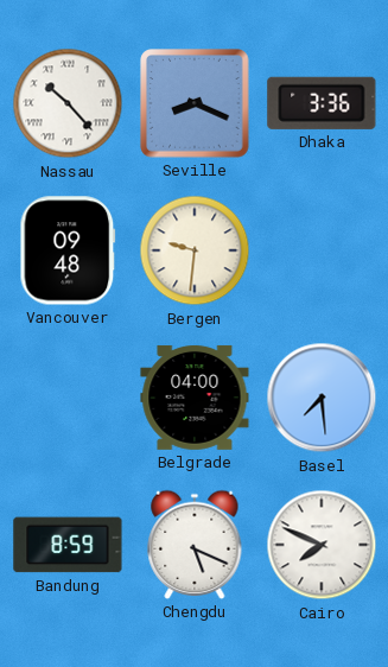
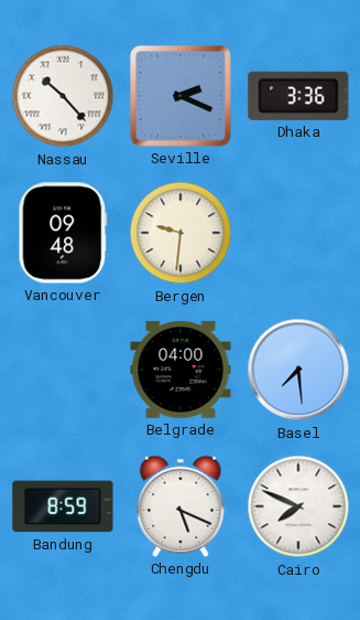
Seville: 8:19 -> 2:19
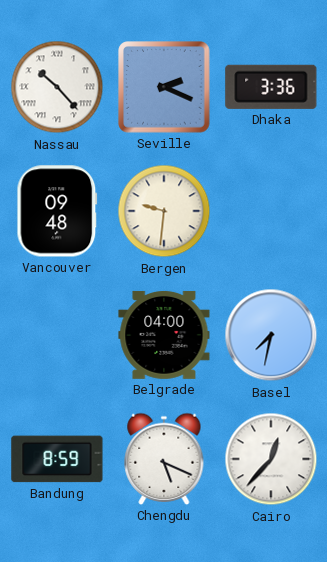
Basel: 7:29 -> 7:32
Cairo: 7:49 -> 12:37
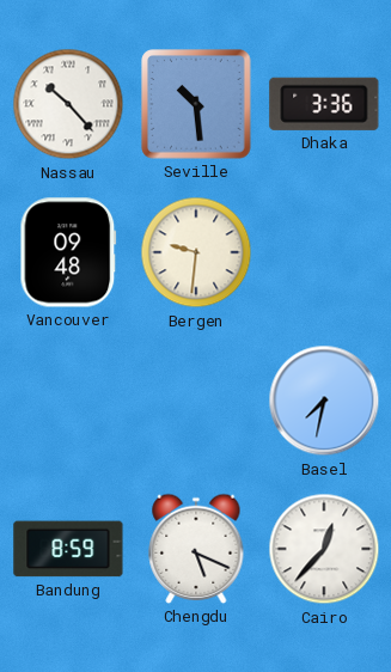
Seville: 2:19 -> 10:29
Belgrade: 04:00 -> none
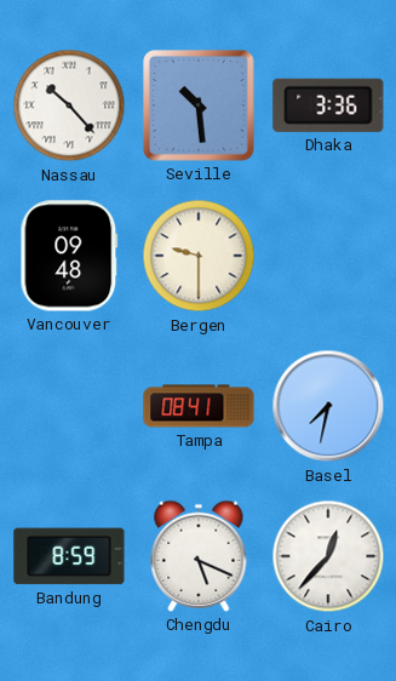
Bergen: 9:31 -> 9:30
Tampa: none -> 08:41
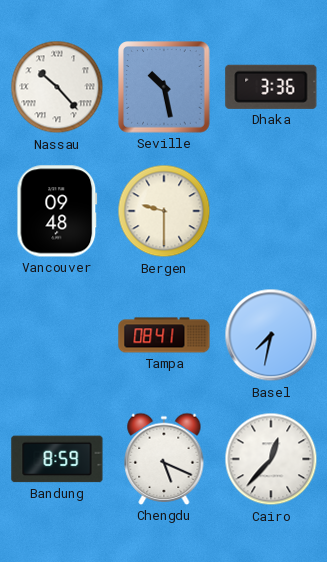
Seville: 10:29 -> 10:28
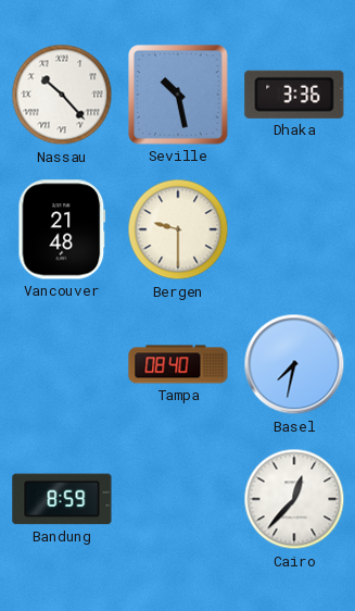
Vancouver: 09:48 -> 21:48
Tampa: 08:41 -> 08:40
Chengdu: 5:19 -> none
